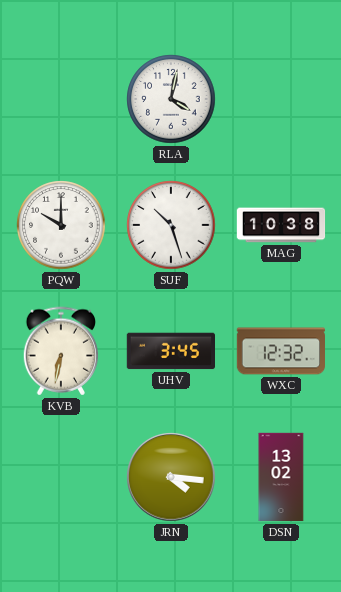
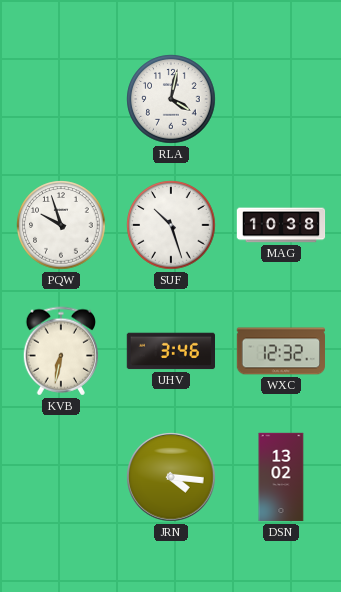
PQW: 10:00 -> 9:57
UHV: 3:45 -> 3:46
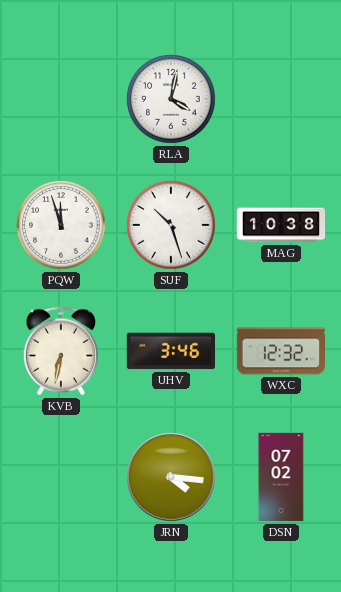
PQW: 9:57 -> 11:57
DSN: 13:02 -> 07:02
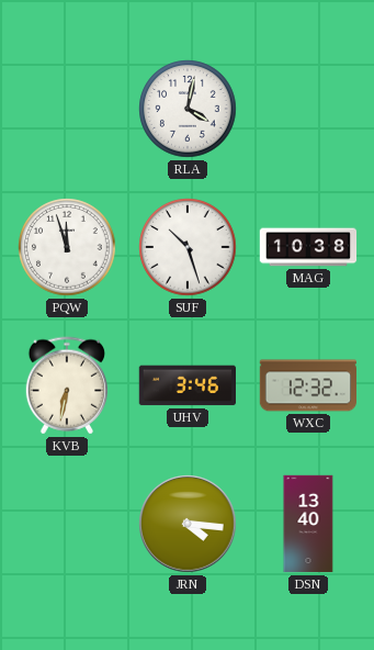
DSN: 07:02 -> 13:40
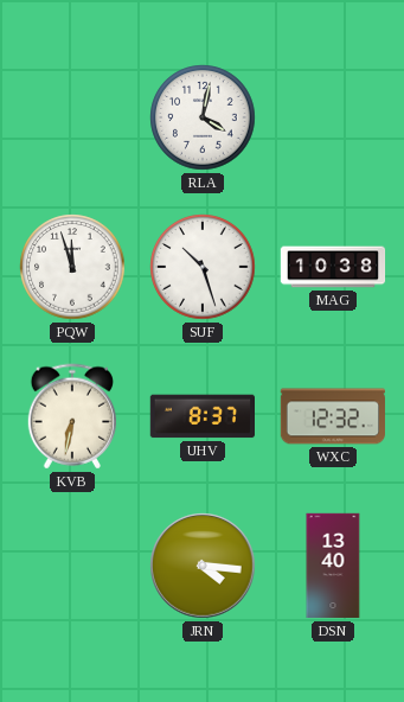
UHV: 3:46 -> 8:37
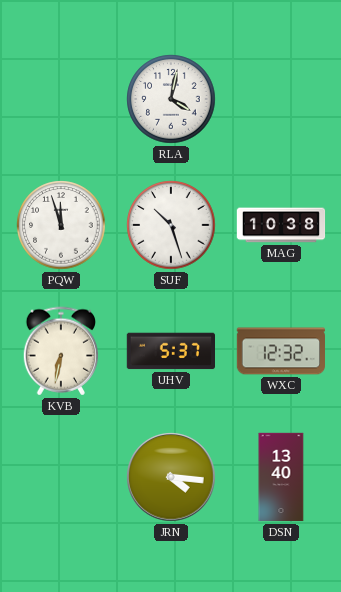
UHV: 8:37 -> 5:37
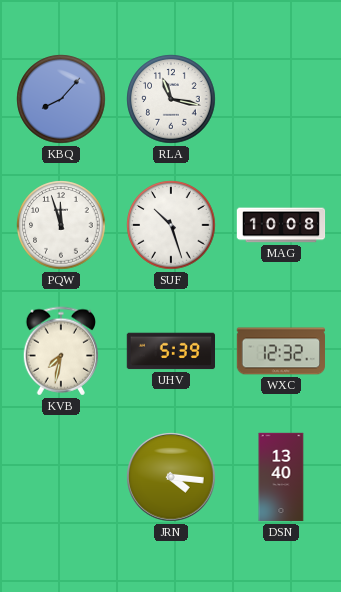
KBQ: none -> 8:07
RLA: 4:02 -> 11:17
MAG: 10:38 -> 10:08
KVB: 6:32 -> 7:32
UHV: 5:37 -> 5:39
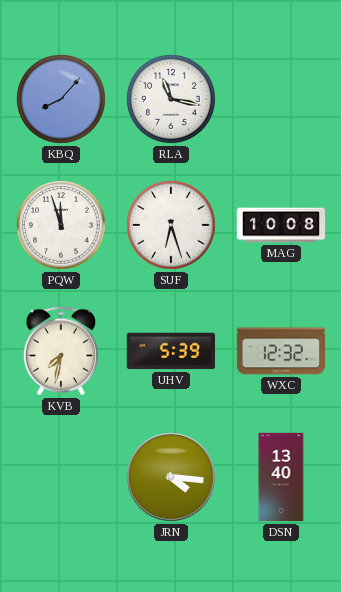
SUF: 10:27 -> 6:27
